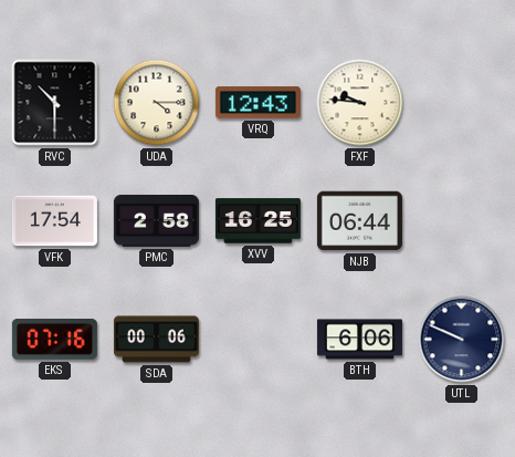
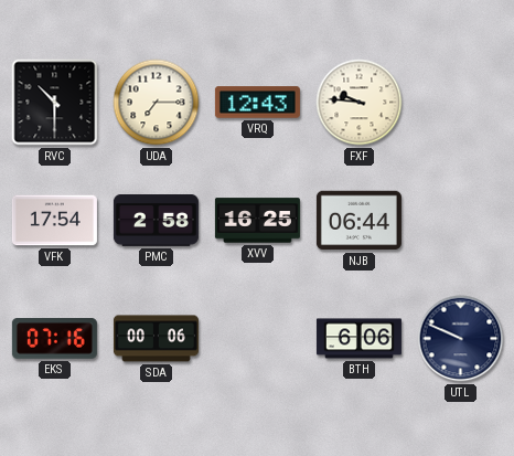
UDA: 4:15 -> 7:15
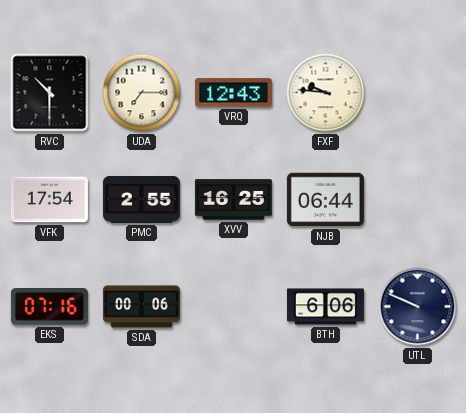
PMC: 2:58 -> 2:55
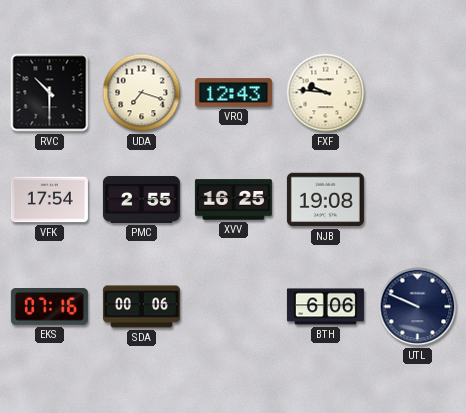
UDA: 7:15 -> 7:18
NJB: 06:44 -> 19:08
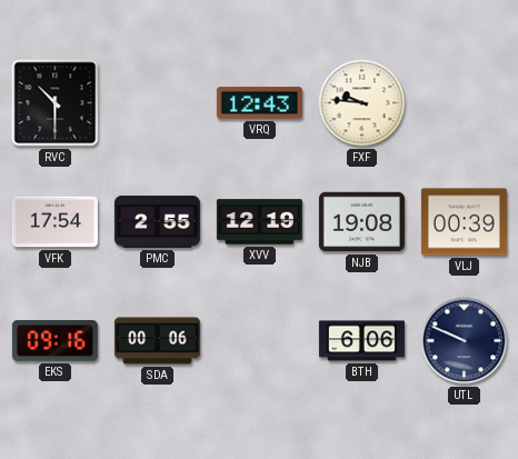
UDA: 7:18 -> none
XVV: 16:25 -> 12:19
VLJ: none -> 00:39
EKS: 07:16 -> 09:16
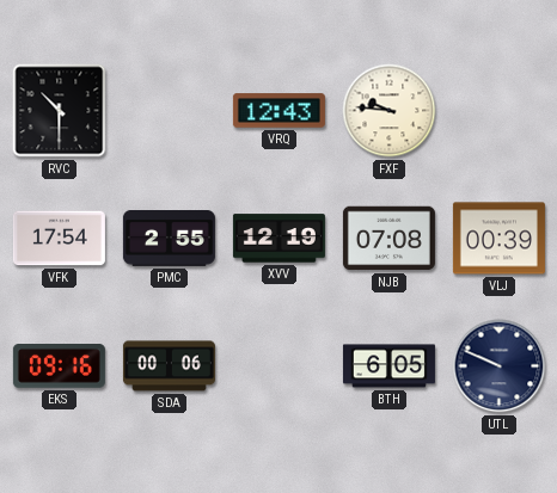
NJB: 19:08 -> 07:08
BTH: 6:06 -> 6:05
